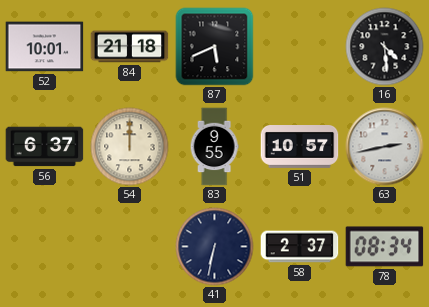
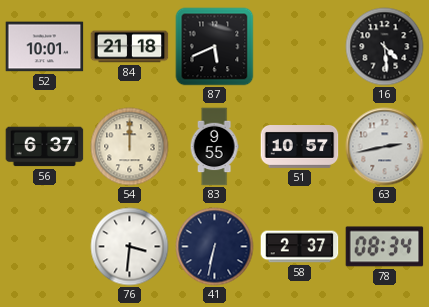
76: none -> 3:31
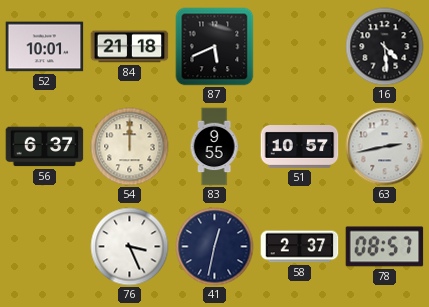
76: 3:31 -> 3:26
41: 6:32 -> 12:32
78: 08:34 -> 08:57
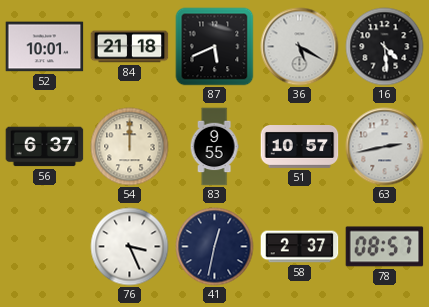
36: none -> 5:20
